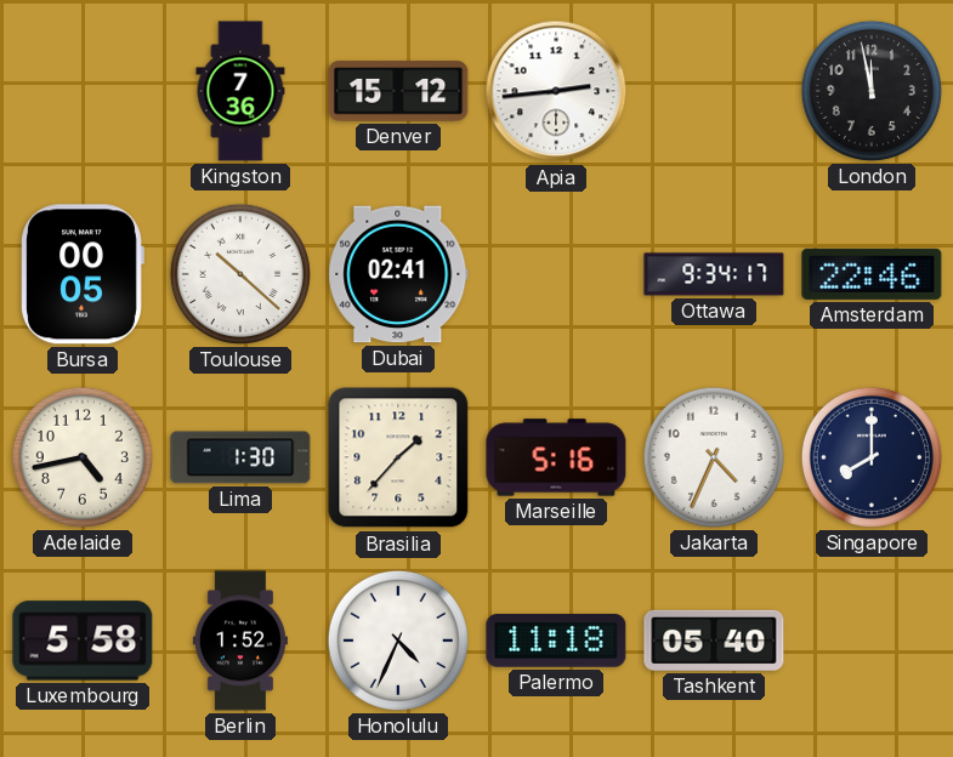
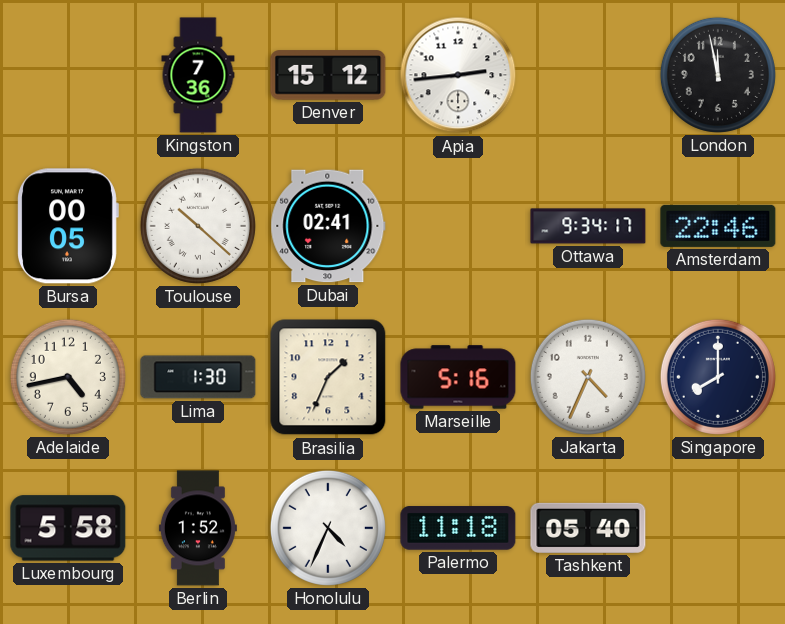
Brasilia: 1:37 -> 1:34
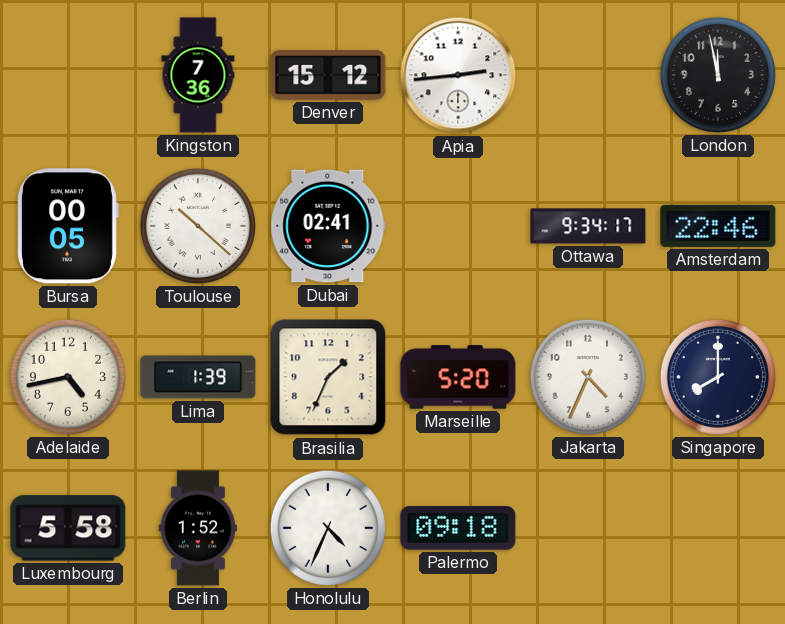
Lima: 1:30 -> 1:39
Marseille: 5:16 -> 5:20
Palermo: 11:18 -> 09:18
Tashkent: 05:40 -> none
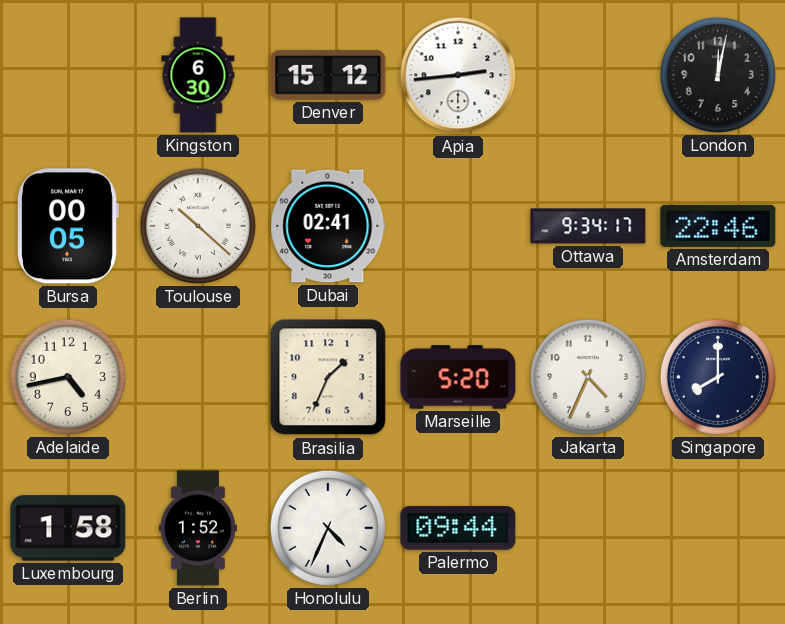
Kingston: 7:36 -> 6:30
London: 11:58 -> 12:02
Lima: 1:39 -> none
Luxembourg: 5:58 -> 1:58
Palermo: 09:18 -> 09:44
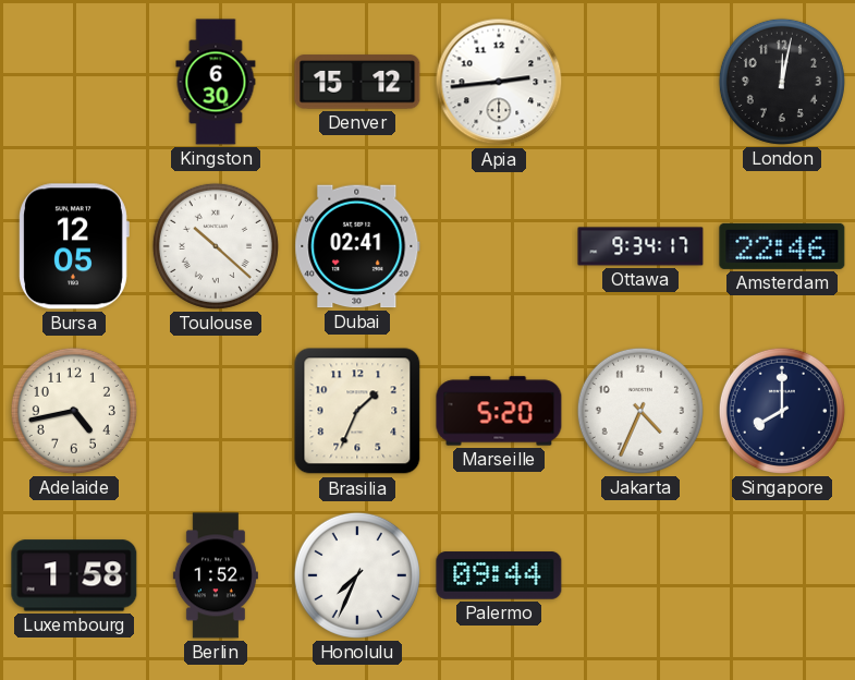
Bursa: 00:05 -> 12:05
Honolulu: 4:34 -> 7:34
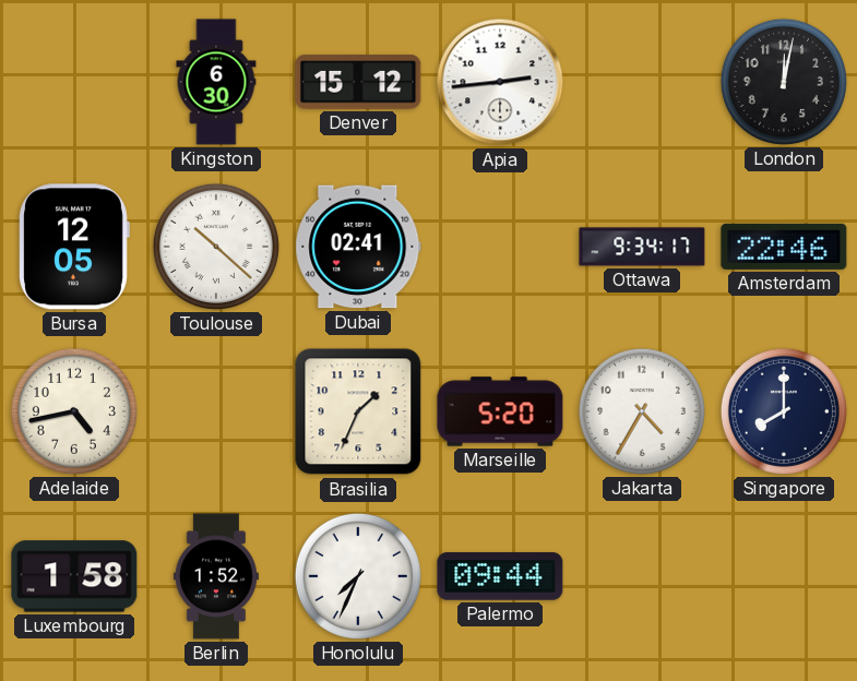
Jakarta: 4:34 -> 4:35
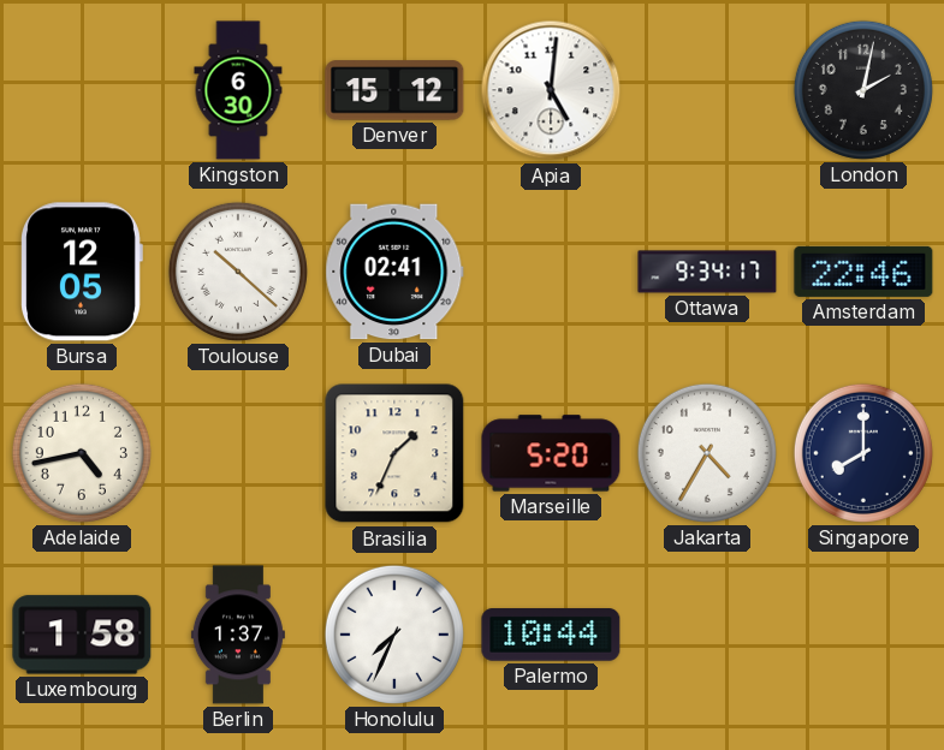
Apia: 2:44 -> 5:01
London: 12:02 -> 2:02
Berlin: 1:52 -> 1:37
Palermo: 09:44 -> 10:44
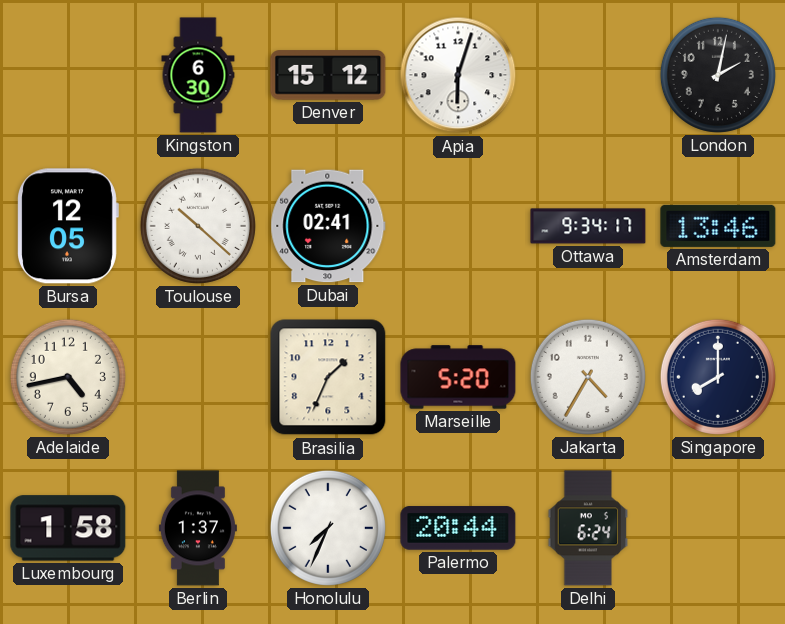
Apia: 5:01 -> 6:03
Amsterdam: 22:46 -> 13:46
Palermo: 10:44 -> 20:44
Delhi: none -> 6:24
